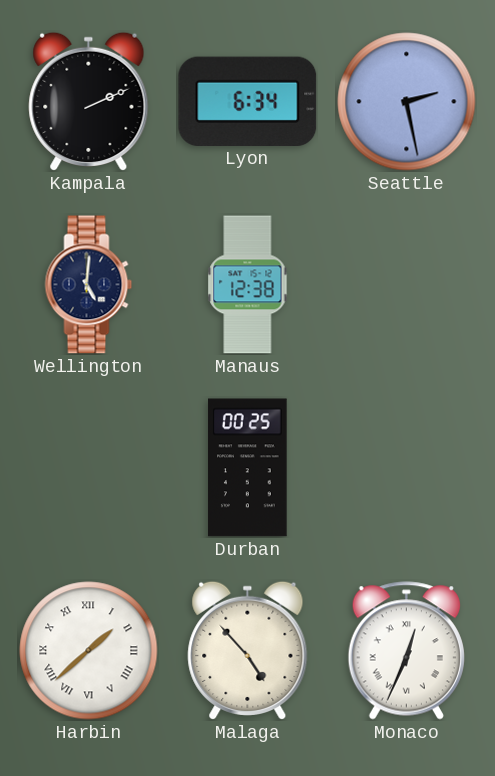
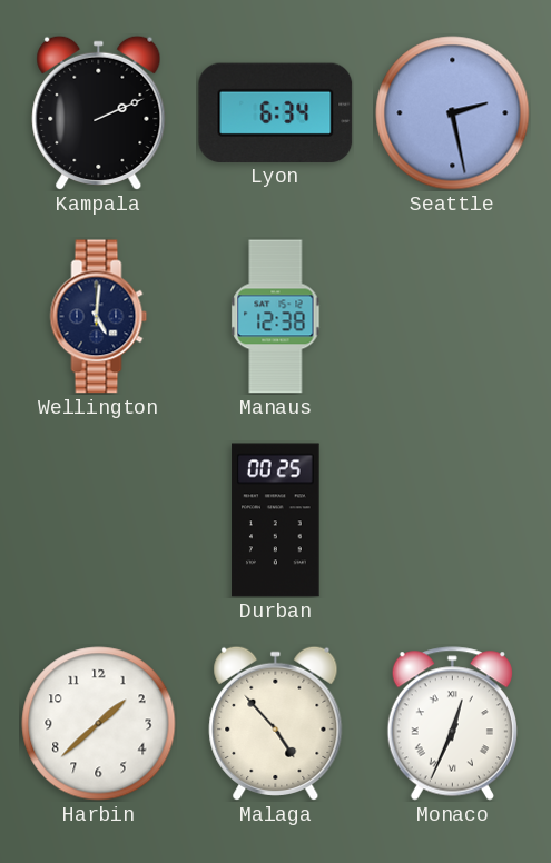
Harbin numerals: Roman -> Arabic
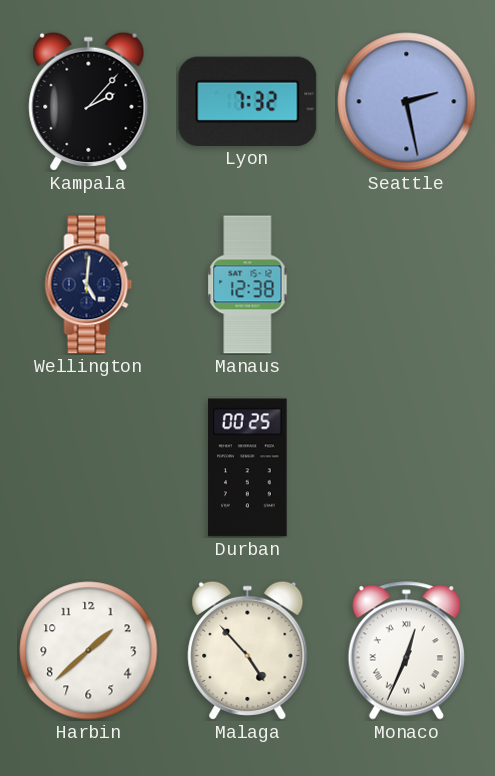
Kampala: 2:11 -> 2:07
Lyon: 6:34 -> 7:32
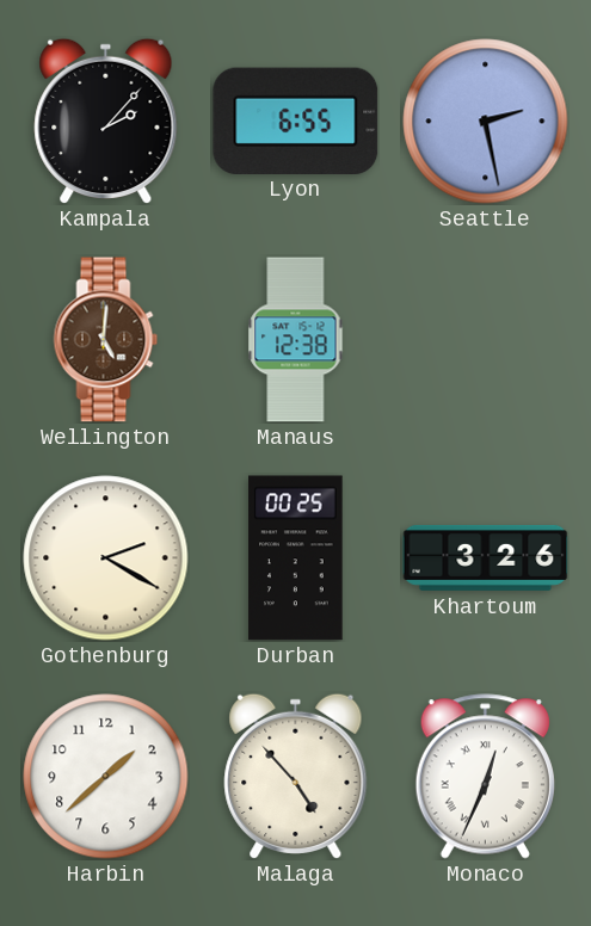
Lyon: 7:32 -> 6:55
Wellington dial: navy -> brown
Gothenburg: none -> 2:20
Khartoum: none -> 3:26
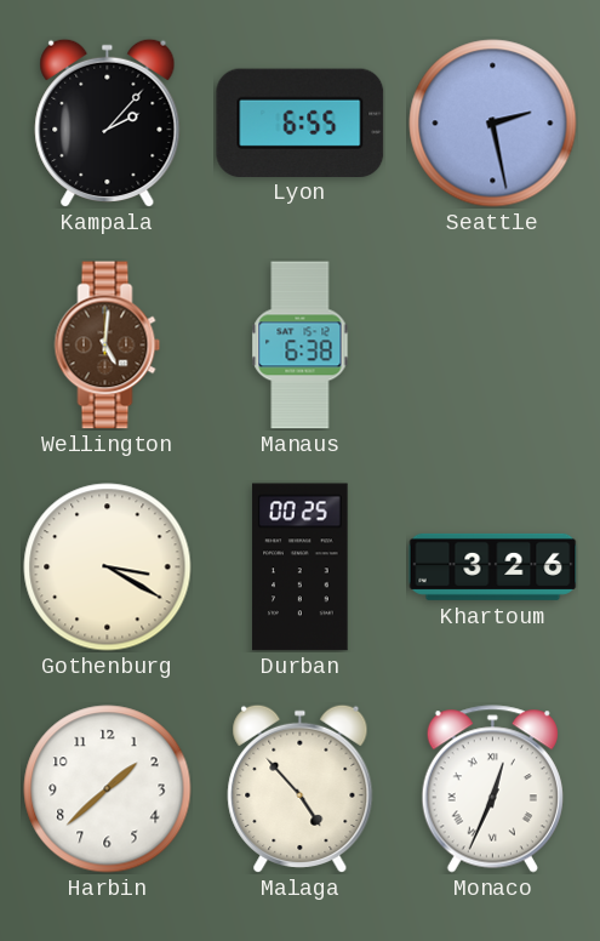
Manaus: 12:38 -> 6:38
Gothenburg: 2:20 -> 3:20
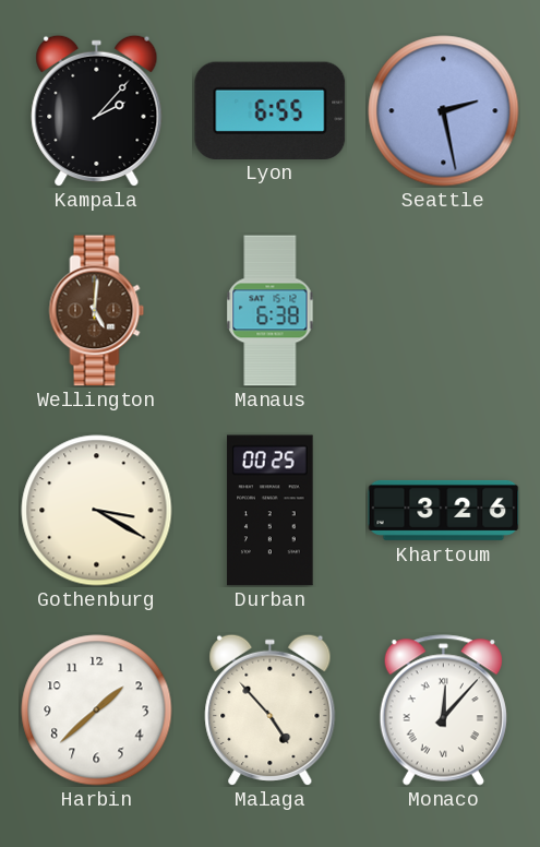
Monaco: 12:34 -> 12:07
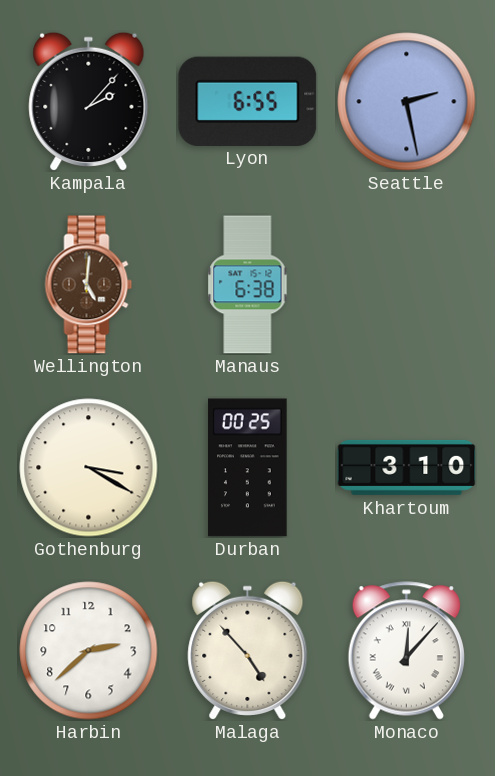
Khartoum: 3:26 -> 3:10
Harbin: 1:38 -> 2:38
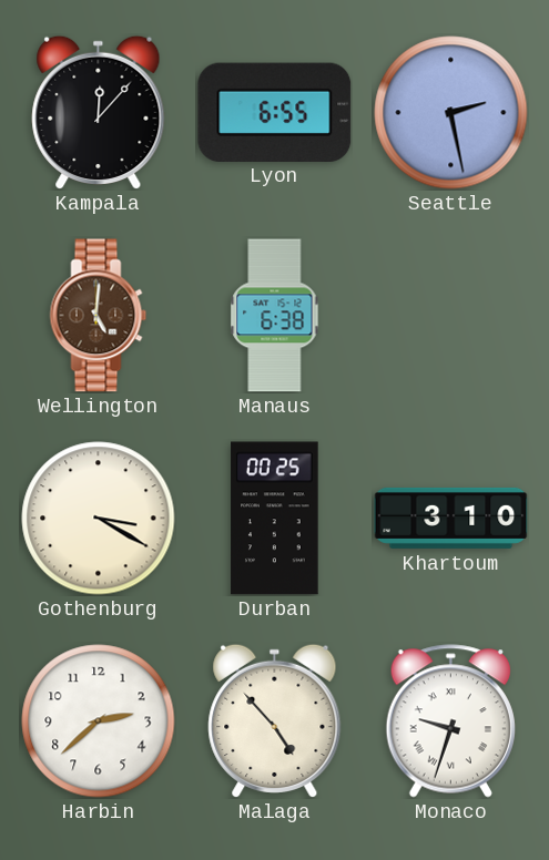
Kampala: 2:07 -> 12:07
Monaco: 12:07 -> 9:33
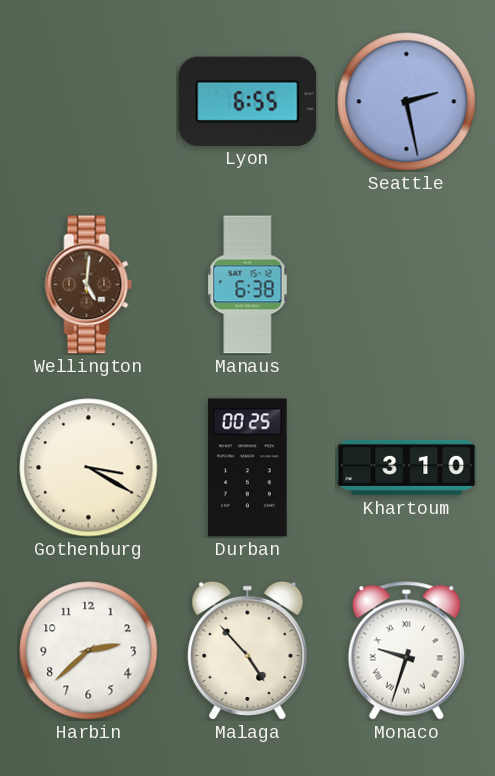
Kampala: 12:07 -> none
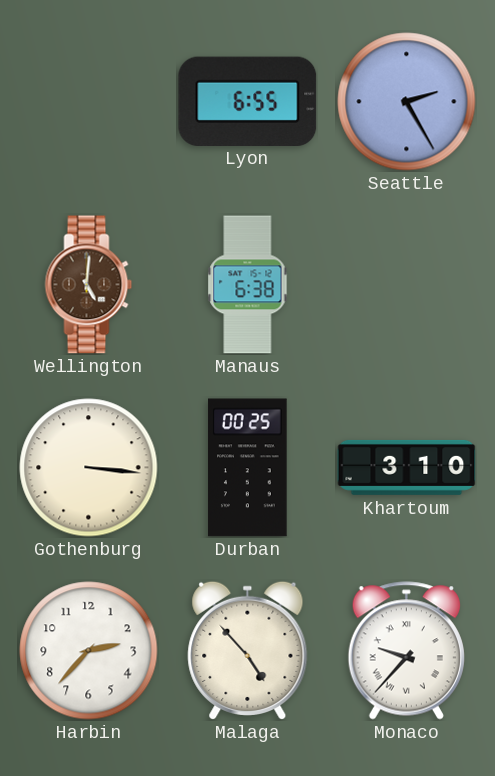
Seattle: 2:28 -> 2:25
Gothenburg: 3:20 -> 3:16
Harbin: 2:38 -> 2:37
Monaco: 9:33 -> 9:37
